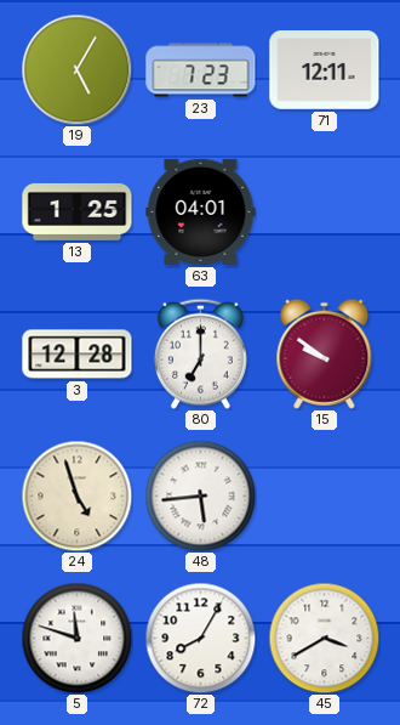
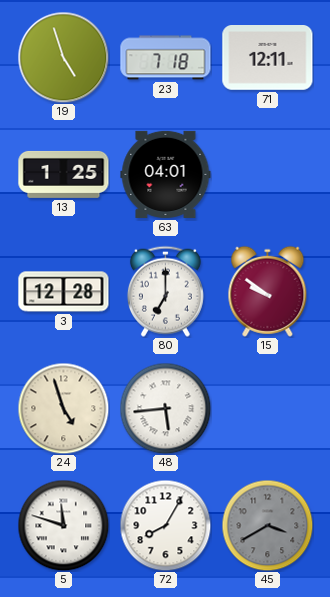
19: 5:05 -> 4:57
23: 7:23 -> 7:18
45 dial: white -> grey
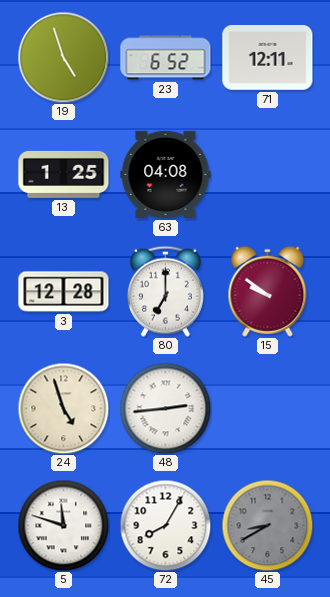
23: 7:18 -> 6:52
63: 04:01 -> 04:08
48: 5:44 -> 2:44
45: 3:40 -> 8:40
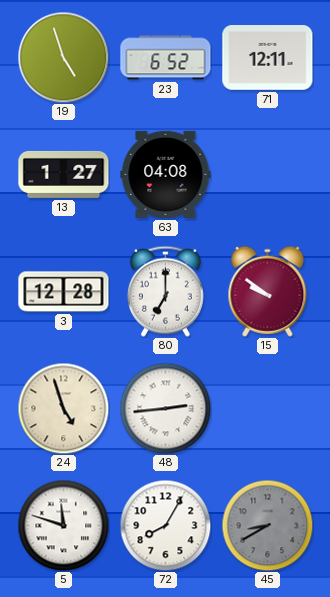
13: 1:25 -> 1:27
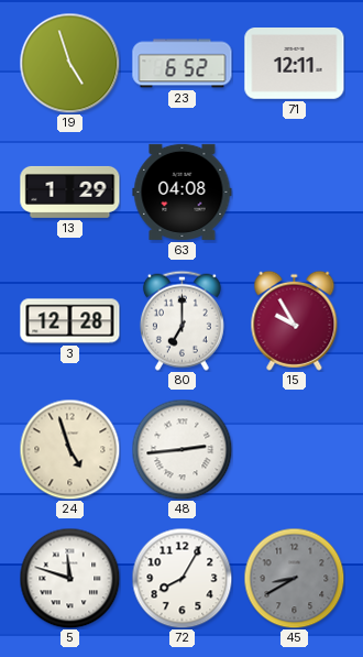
13: 1:27 -> 1:29
15: 9:51 -> 9:55
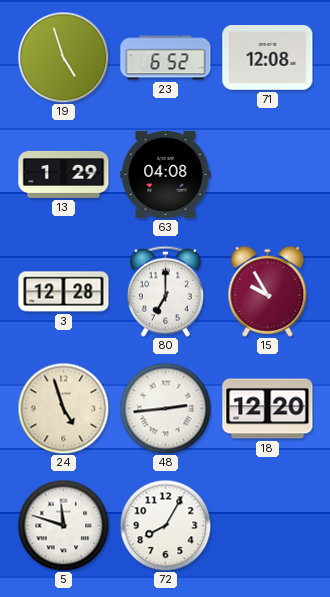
71: 12:11 -> 12:08
18: none -> 12:20
45: 8:40 -> none
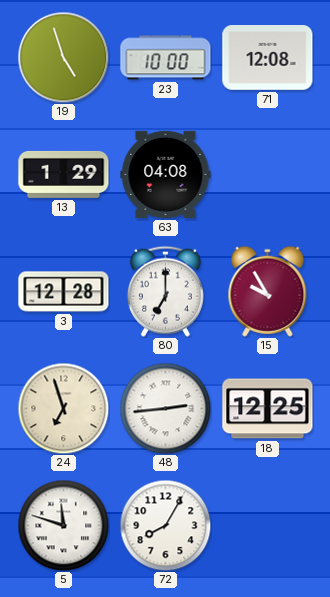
23: 6:52 -> 10:00
24: 4:57 -> 6:57
18: 12:20 -> 12:25
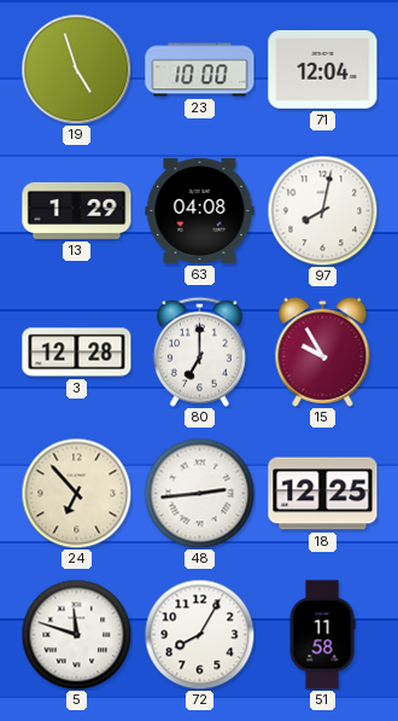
71: 12:08 -> 12:04
97: none -> 8:02
24: 6:57 -> 6:53
51: none -> 11:58
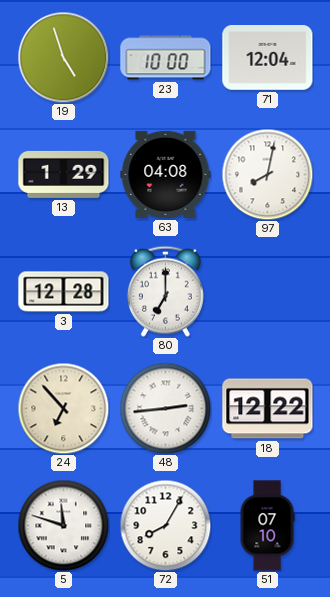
15: 9:55 -> none
18: 12:25 -> 12:22
51: 11:58 -> 07:10
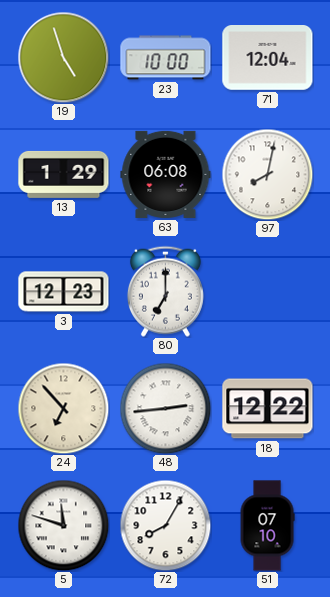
63: 04:08 -> 06:08
3: 12:28 -> 12:23
